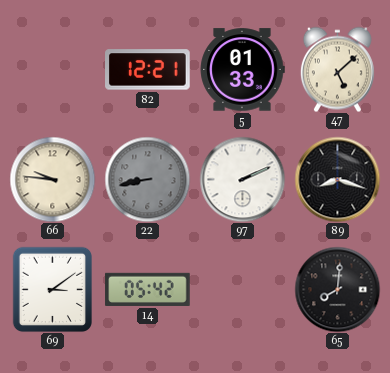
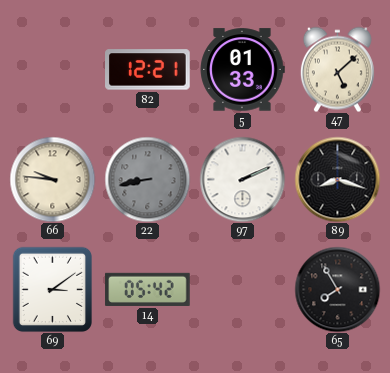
65: 8:01 -> 7:55
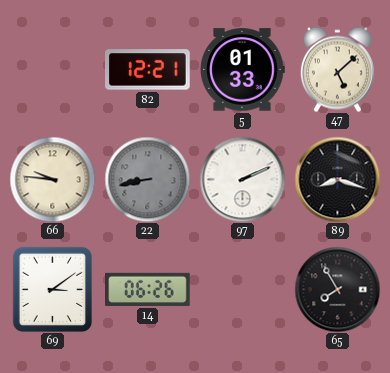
14: 05:42 -> 06:26
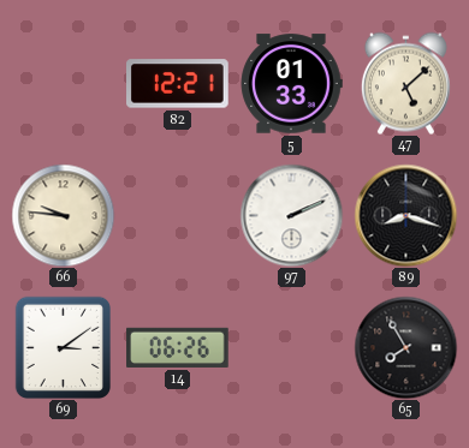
22: 8:43 -> none
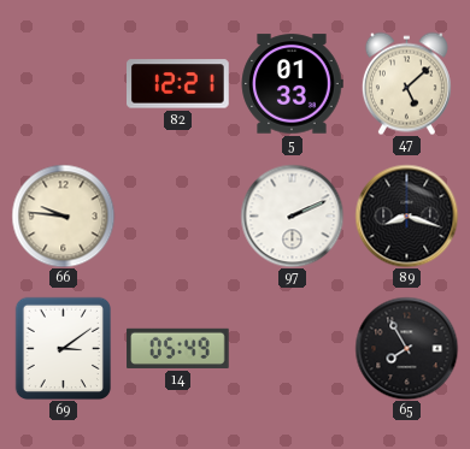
14: 06:26 -> 05:49
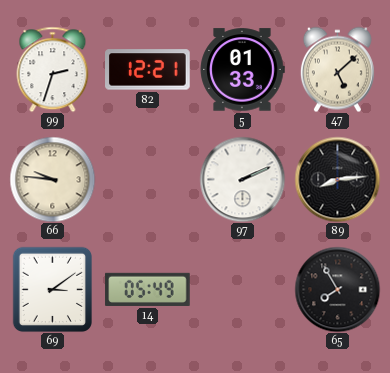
99: none -> 2:33
89: 8:18 -> 8:14
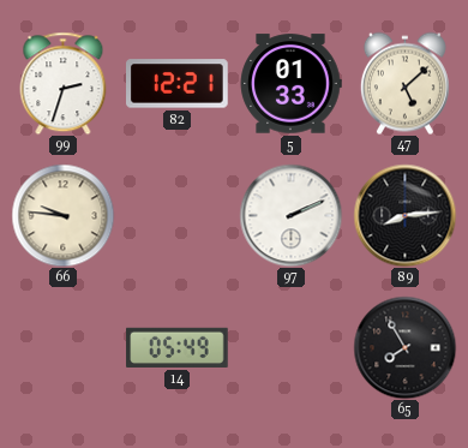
69: 3:09 -> none
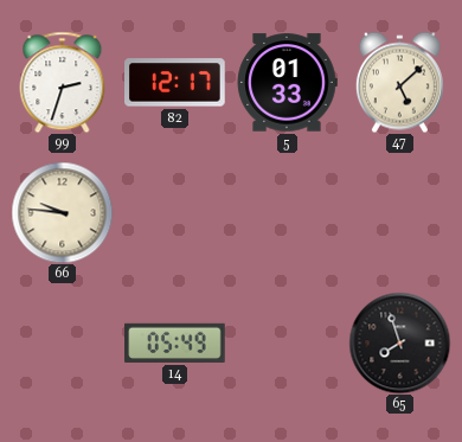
82: 12:21 -> 12:17
97: 2:11 -> none
89: 8:14 -> none
65: 7:55 -> 7:57
